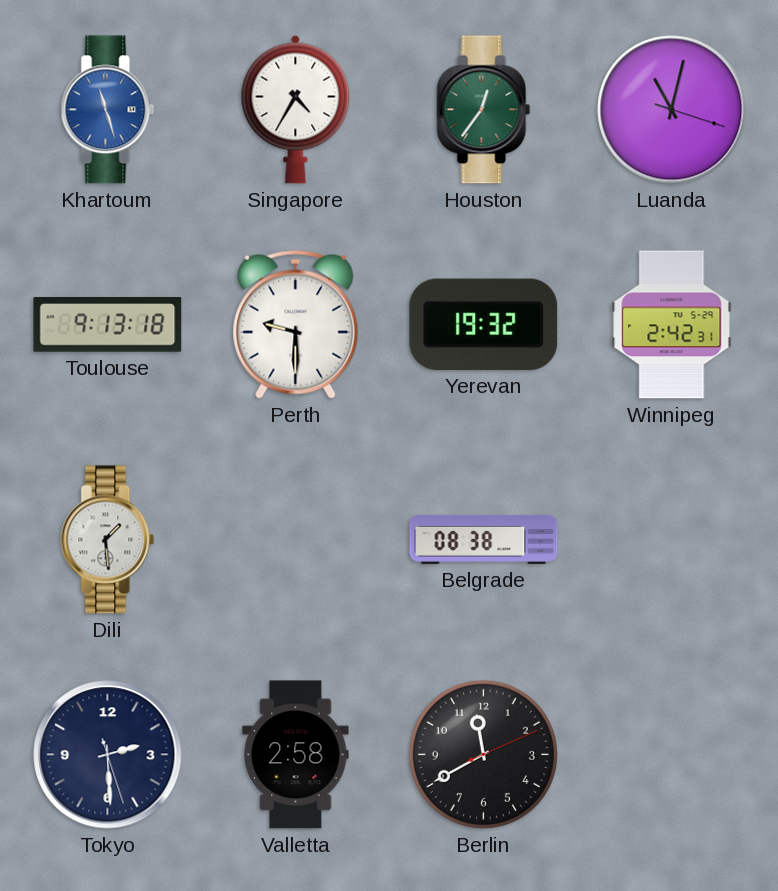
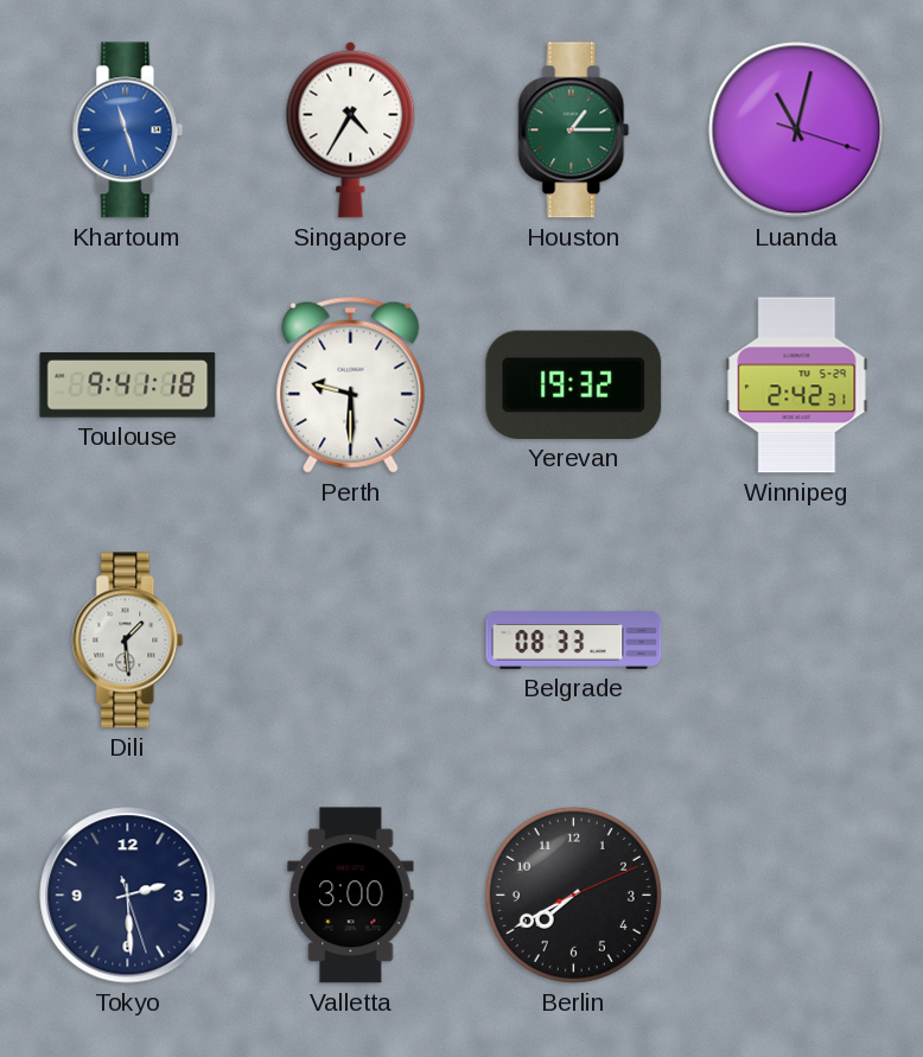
Houston: 12:36 -> 1:15
Toulouse: 9:13 -> 9:41
Belgrade: 08:38 -> 08:33
Valletta: 2:58 -> 3:00
Berlin: 11:40 -> 7:40
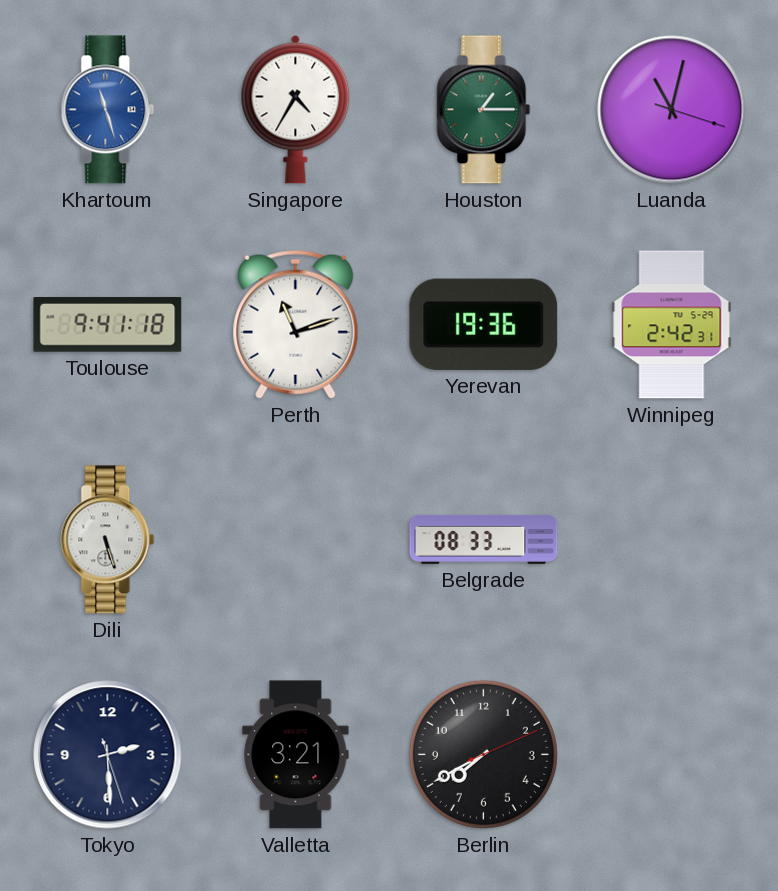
Perth: 9:30 -> 11:12
Yerevan: 19:32 -> 19:36
Dili: 1:29 -> 5:27
Valletta: 3:00 -> 3:21
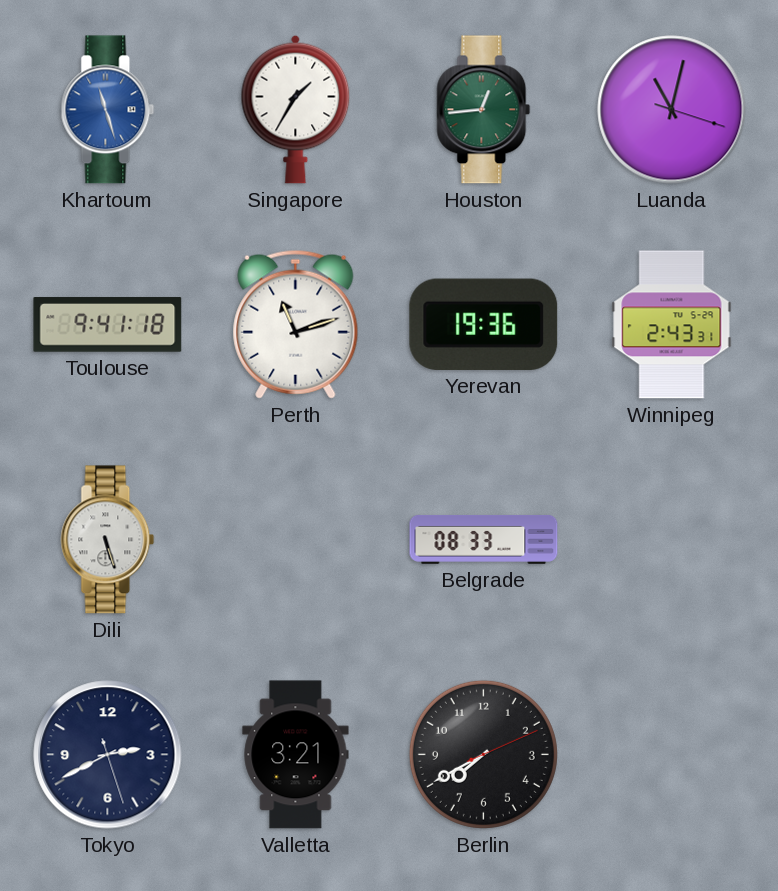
Singapore: 4:35 -> 1:35
Houston: 1:15 -> 12:44
Winnipeg: 2:42 -> 2:43
Tokyo: 2:29 -> 2:40
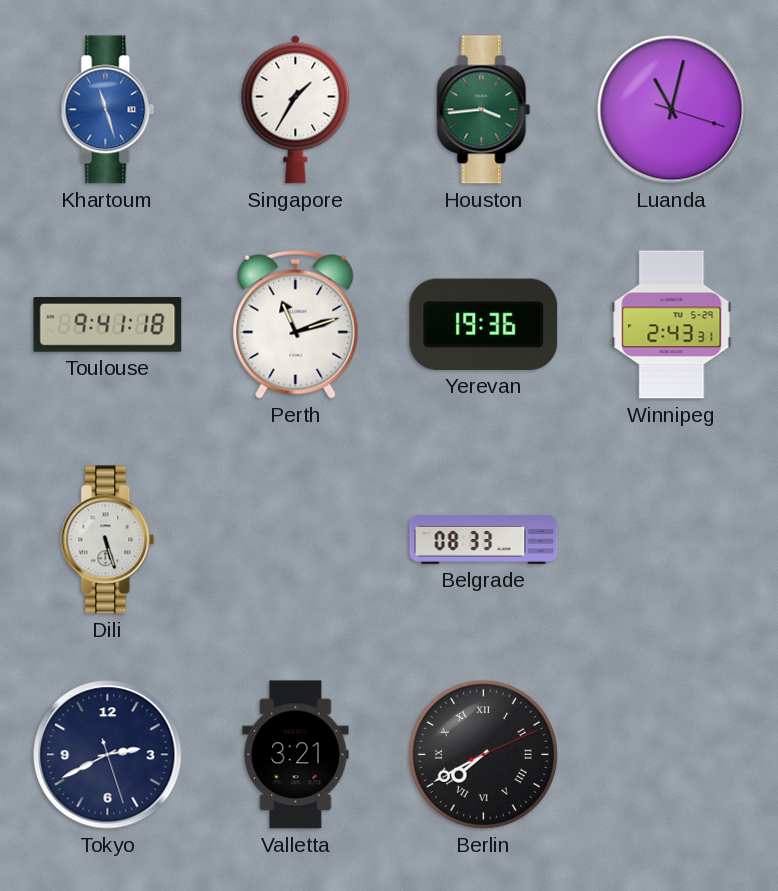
Houston: 12:44 -> 3:44
Berlin numerals: Arabic -> Roman
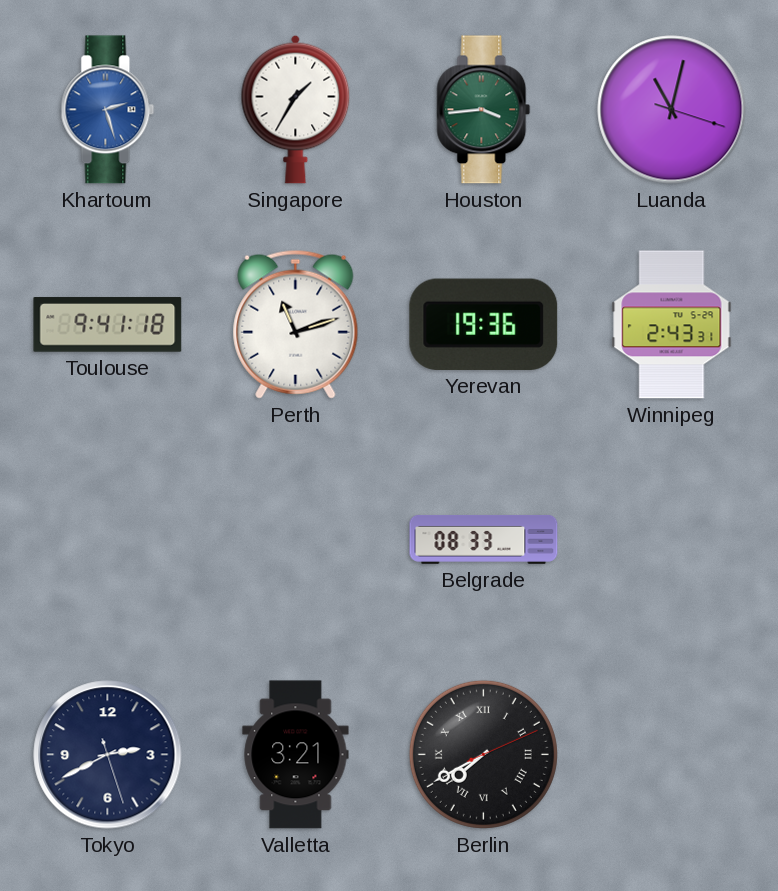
Khartoum: 11:27 -> 2:27
Dili: 5:27 -> none
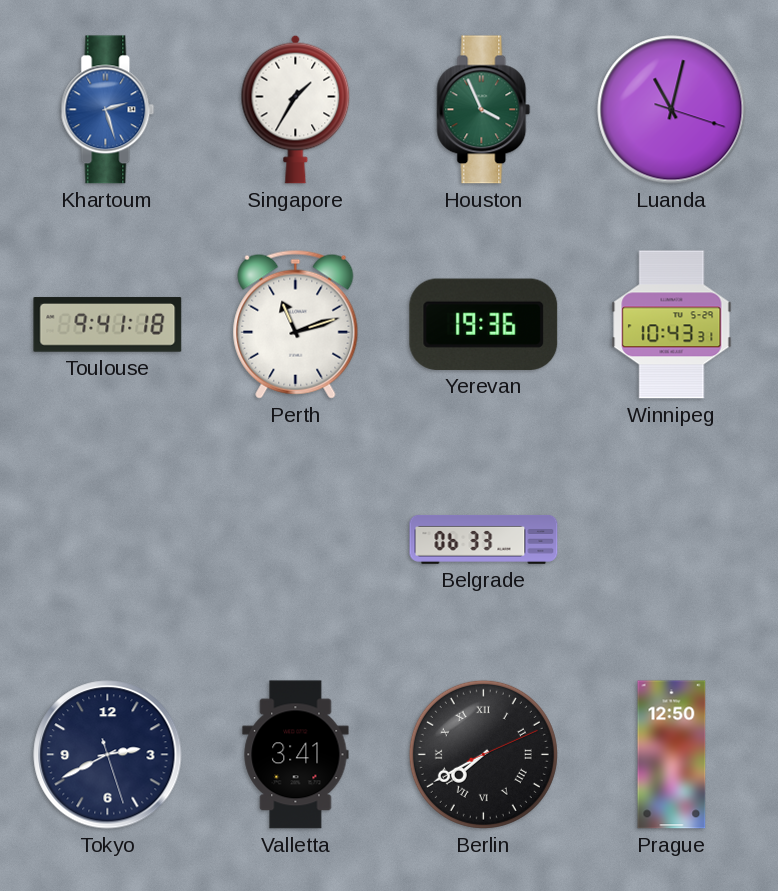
Houston: 3:44 -> 3:56
Winnipeg: 2:43 -> 10:43
Belgrade: 08:33 -> 06:33
Valletta: 3:21 -> 3:41
Prague: none -> 12:50
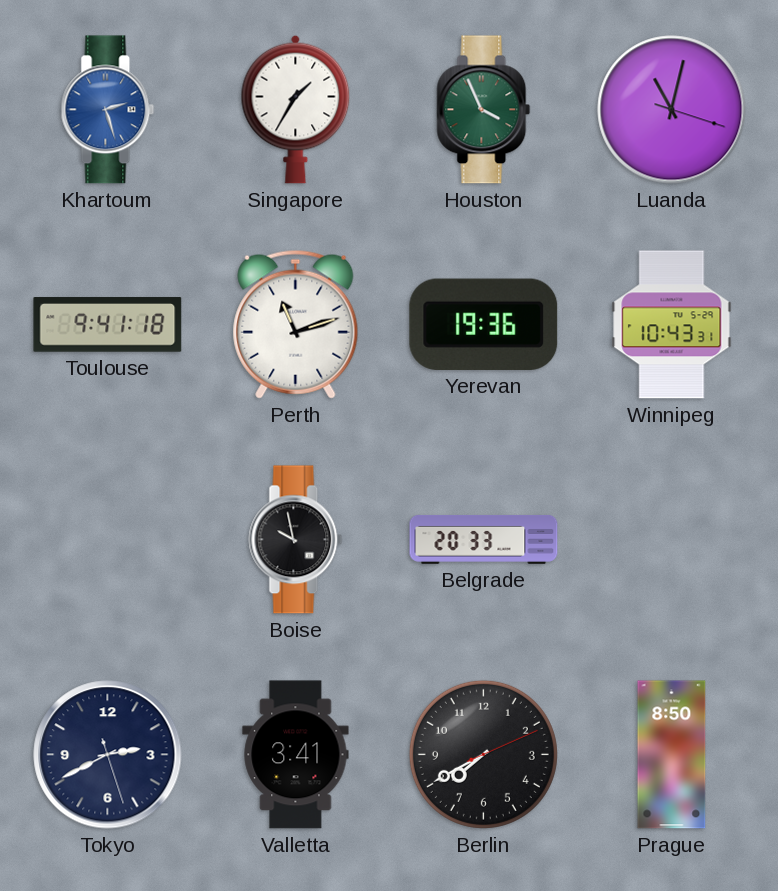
Boise: none -> 9:58
Belgrade: 06:33 -> 20:33
Berlin numerals: Roman -> Arabic
Prague: 12:50 -> 8:50
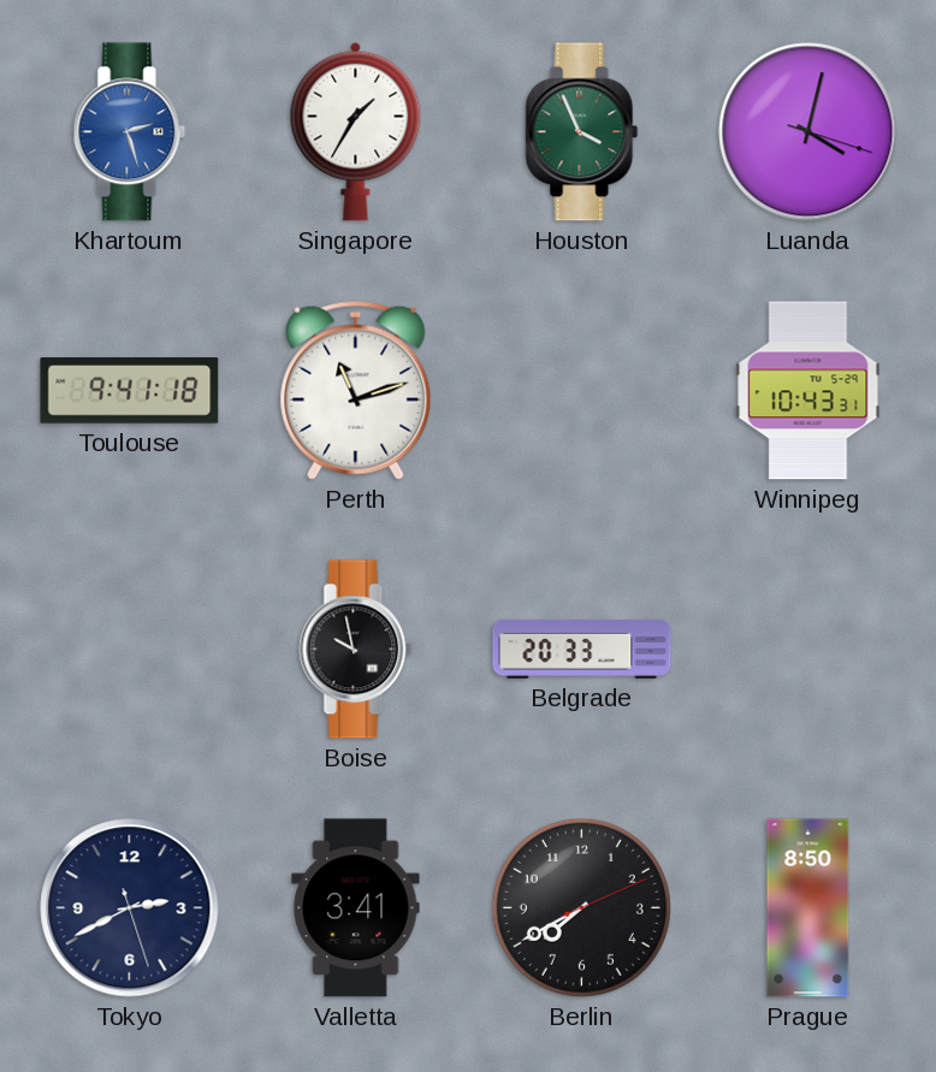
Luanda: 11:02 -> 4:02
Yerevan: 19:36 -> none
